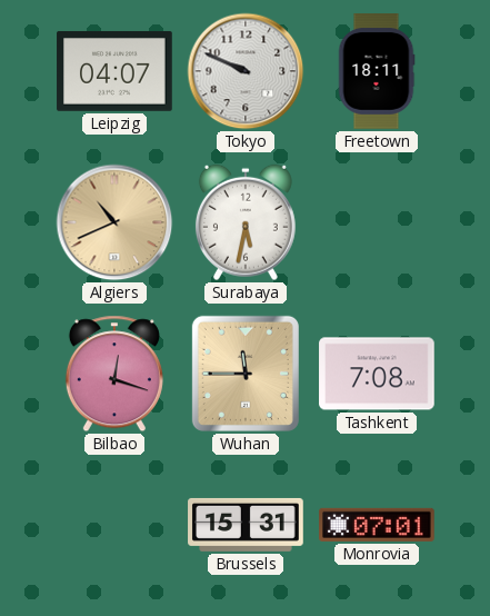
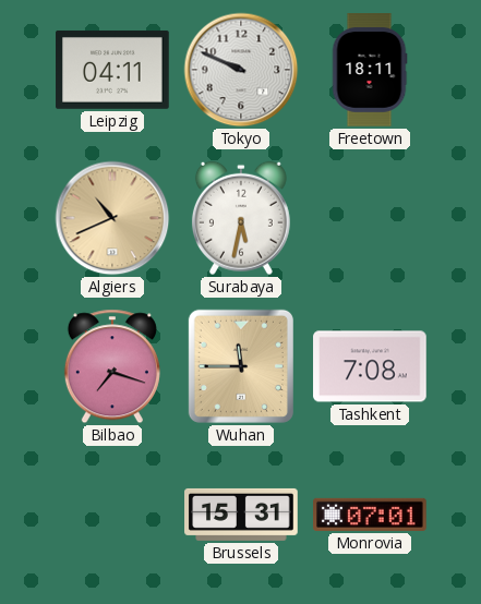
Leipzig: 04:07 -> 04:11
Bilbao: 12:18 -> 7:18
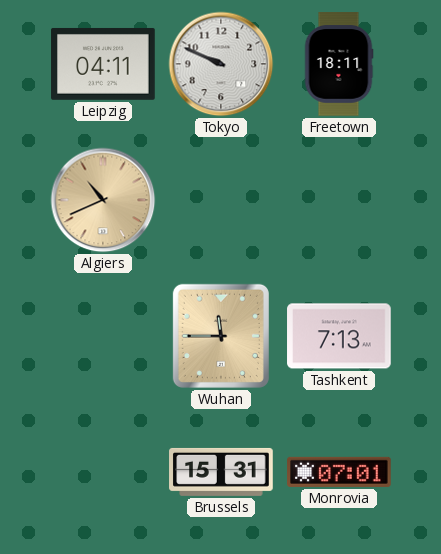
Surabaya: 5:32 -> none
Bilbao: 7:18 -> none
Tashkent: 7:08 -> 7:13
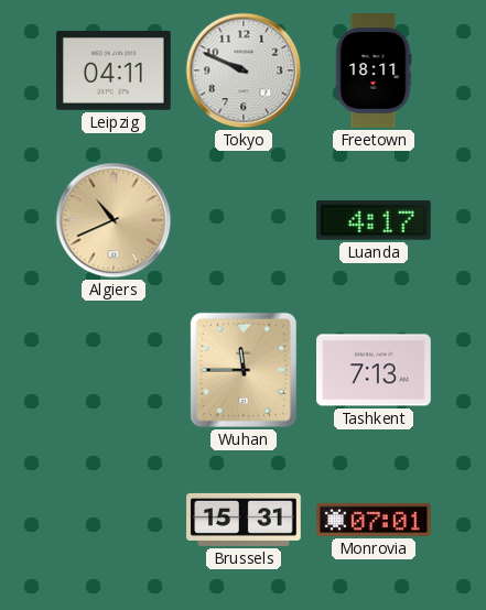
Luanda: none -> 4:17
